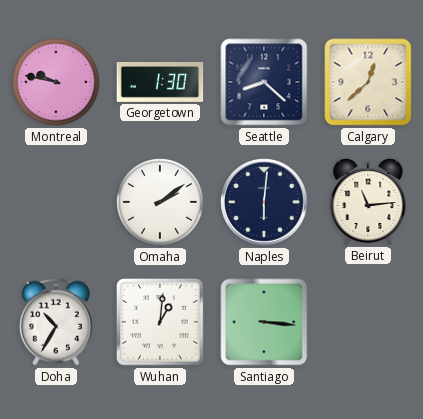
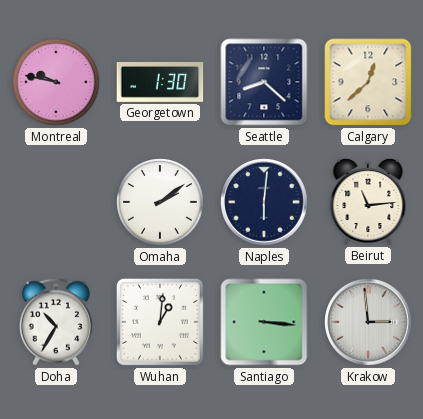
Krakow: none -> 2:59
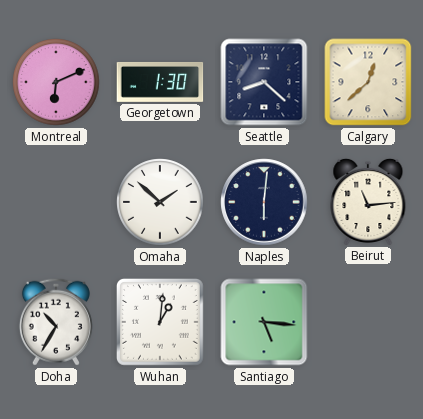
Montreal: 9:47 -> 6:11
Omaha: 2:09 -> 1:52
Santiago: 3:16 -> 5:16
Krakow: 2:59 -> none
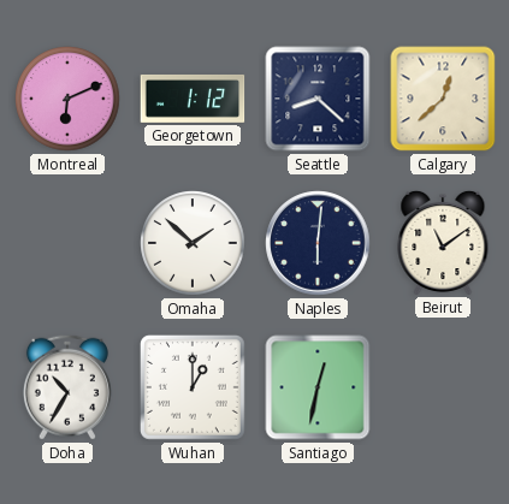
Georgetown: 1:30 -> 1:12
Beirut: 11:14 -> 11:09
Wuhan: 1:01 -> 1:00
Santiago: 5:16 -> 12:32
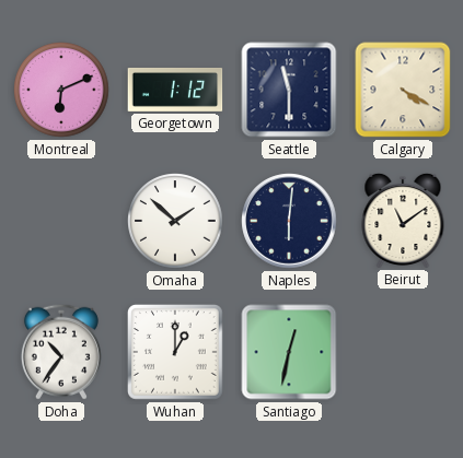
Seattle: 8:22 -> 11:30
Calgary: 12:38 -> 4:20
Doha: 10:35 -> 10:36
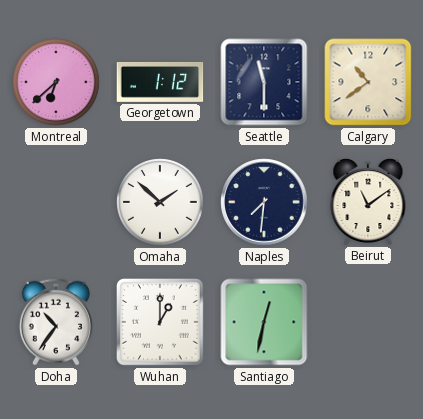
Montreal: 6:11 -> 6:38
Calgary: 4:20 -> 10:39
Naples: 6:01 -> 7:31
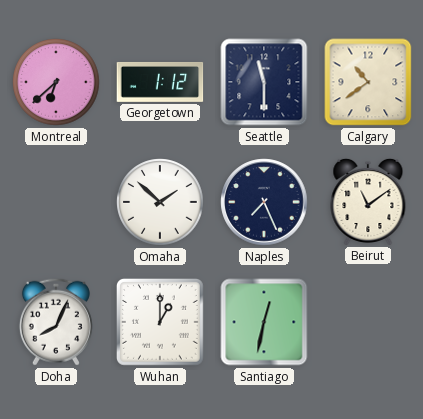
Naples: 7:31 -> 7:26
Doha: 10:36 -> 8:04
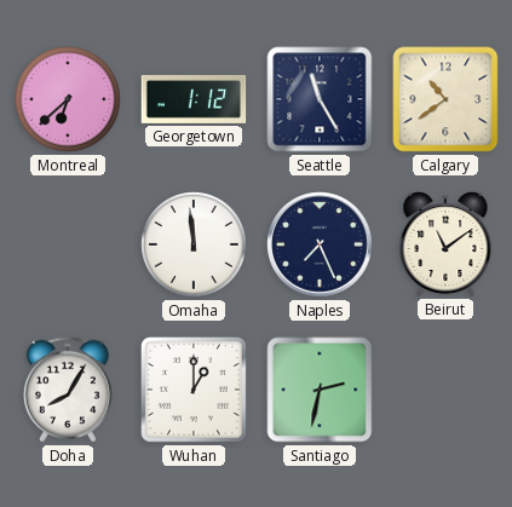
Seattle: 11:30 -> 11:25
Omaha: 1:52 -> 11:59
Doha: 8:04 -> 8:05
Santiago: 12:32 -> 2:32
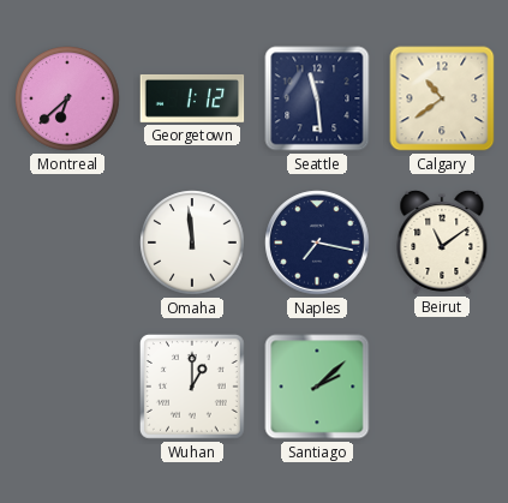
Seattle: 11:25 -> 11:29
Naples: 7:26 -> 7:17
Doha: 8:05 -> none
Santiago: 2:32 -> 2:08
